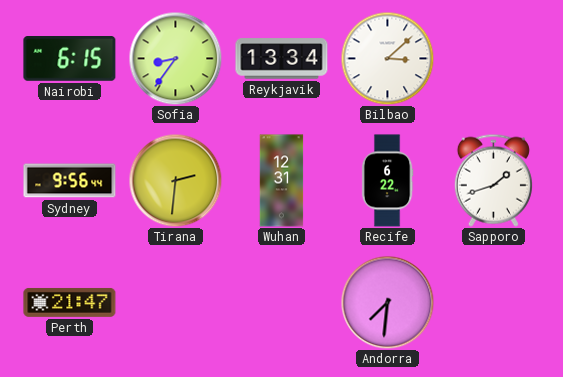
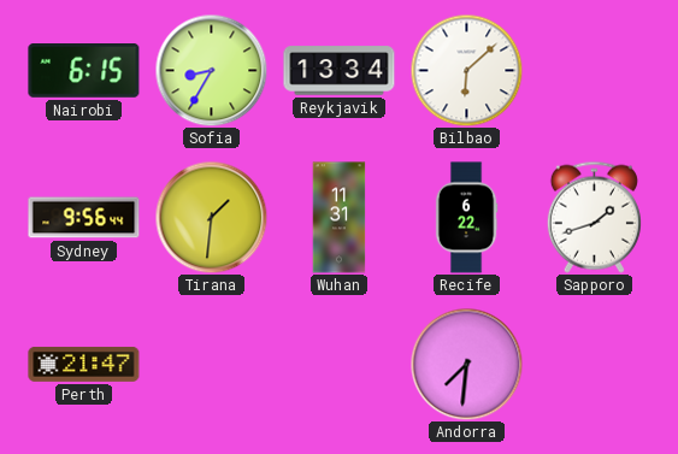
Sofia: 8:36 -> 8:35
Bilbao: 3:08 -> 6:08
Tirana: 2:31 -> 1:31
Wuhan: 12:31 -> 11:31
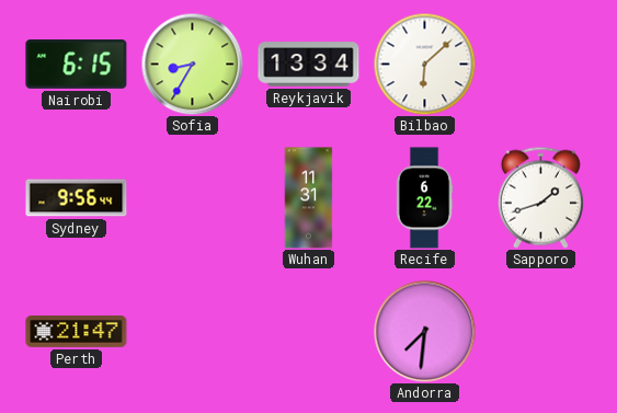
Tirana: 1:31 -> none
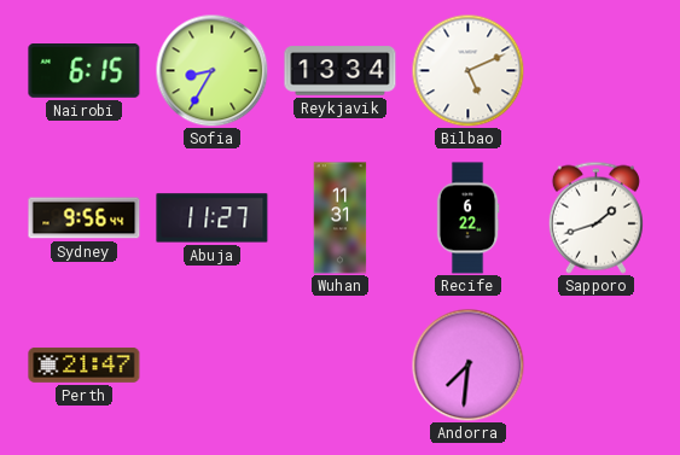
Bilbao: 6:08 -> 5:11
Abuja: none -> 11:27
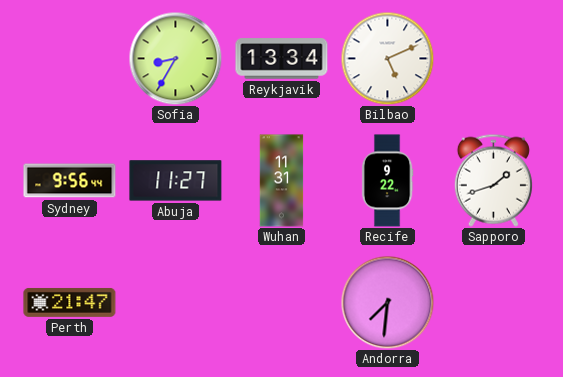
Nairobi: 6:15 -> none
Recife: 6:22 -> 9:22
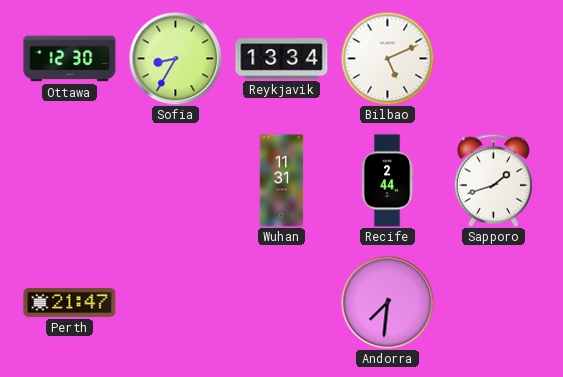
Ottawa: none -> 12:30
Sydney: 9:56 -> none
Abuja: 11:27 -> none
Recife: 9:22 -> 2:44
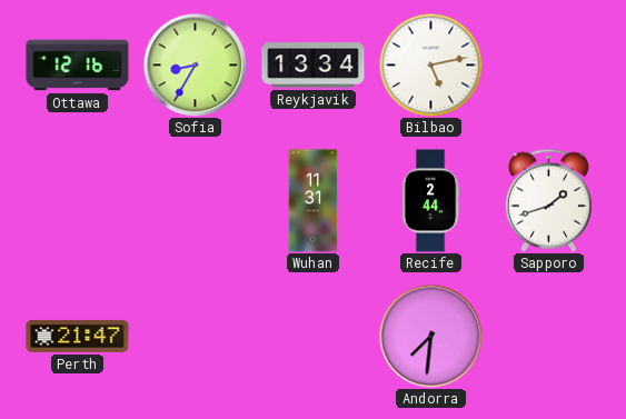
Ottawa: 12:30 -> 12:16
Bilbao: 5:11 -> 5:13
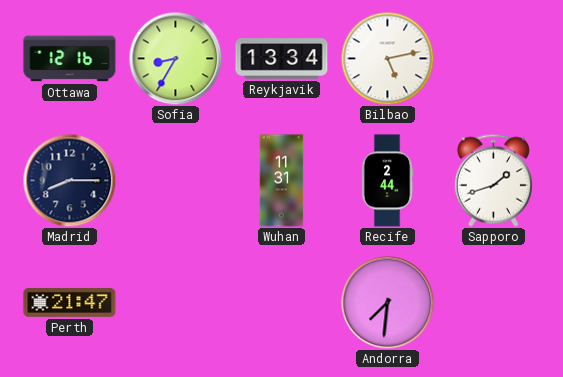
Madrid: none -> 8:15
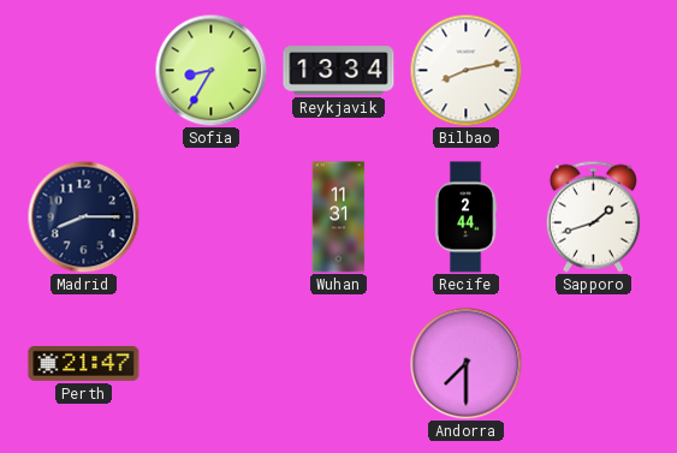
Ottawa: 12:16 -> none
Bilbao: 5:13 -> 8:13
Andorra: 7:31 -> 7:30
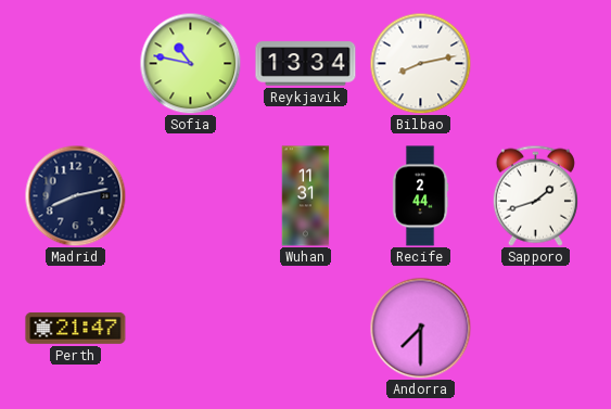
Sofia: 8:35 -> 10:47
Madrid: 8:15 -> 8:13
